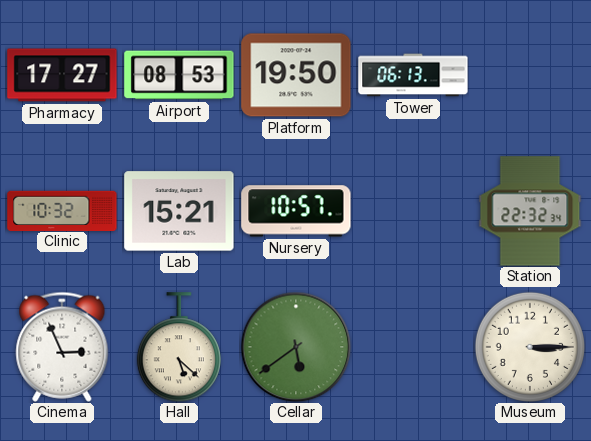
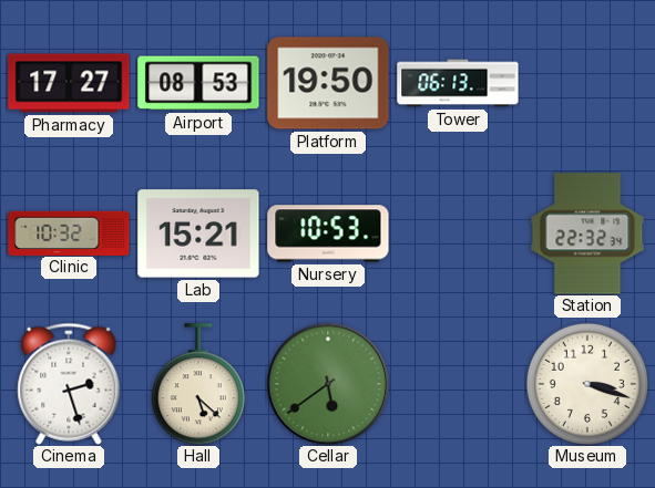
Nursery: 10:57 -> 10:53
Cinema: 2:56 -> 2:27
Museum: 3:15 -> 3:18
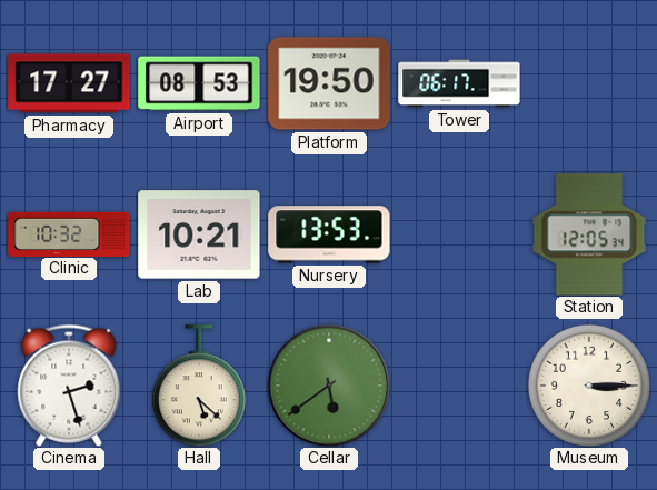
Tower: 06:13 -> 06:17
Lab: 15:21 -> 10:21
Nursery: 10:53 -> 13:53
Station: 22:32 -> 12:05
Museum: 3:18 -> 3:15
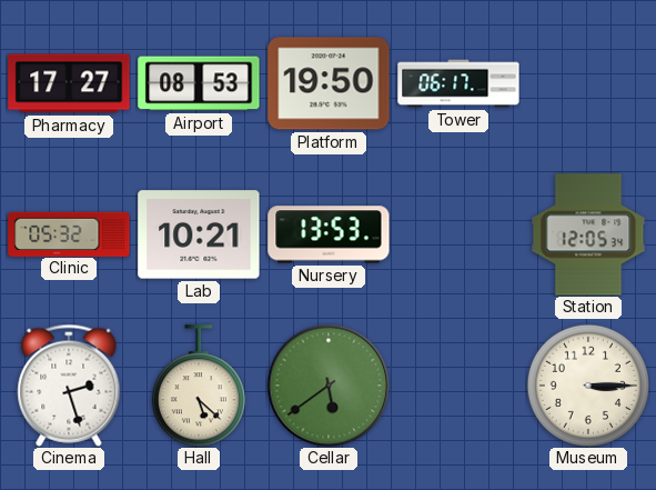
Clinic: 10:32 -> 05:32
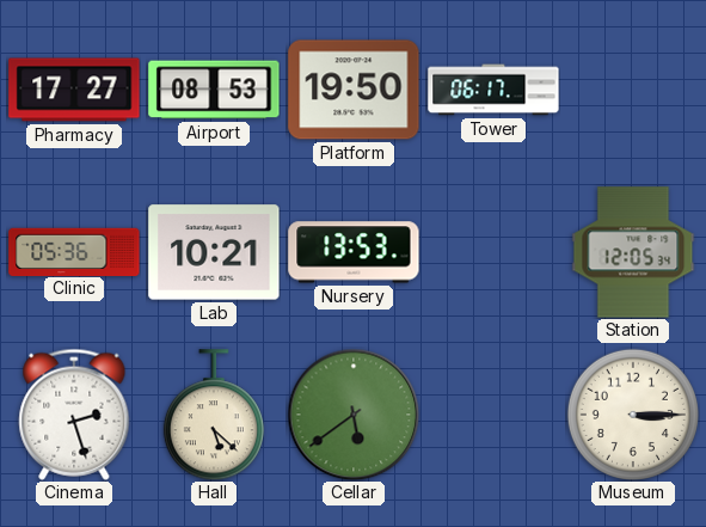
Clinic: 05:32 -> 05:36
